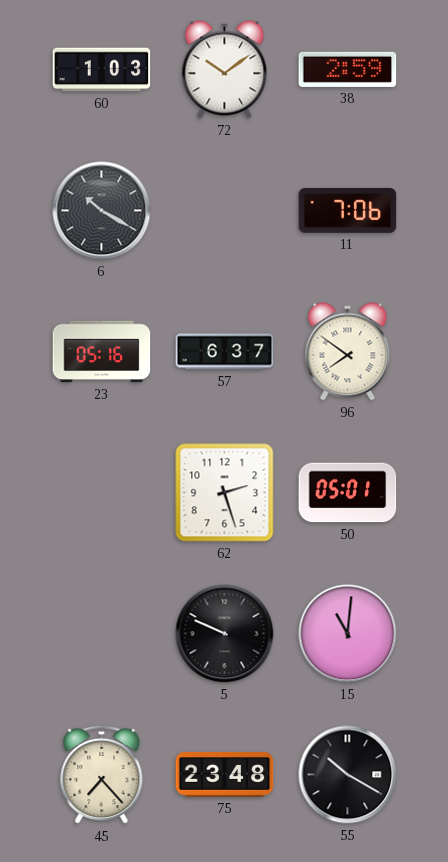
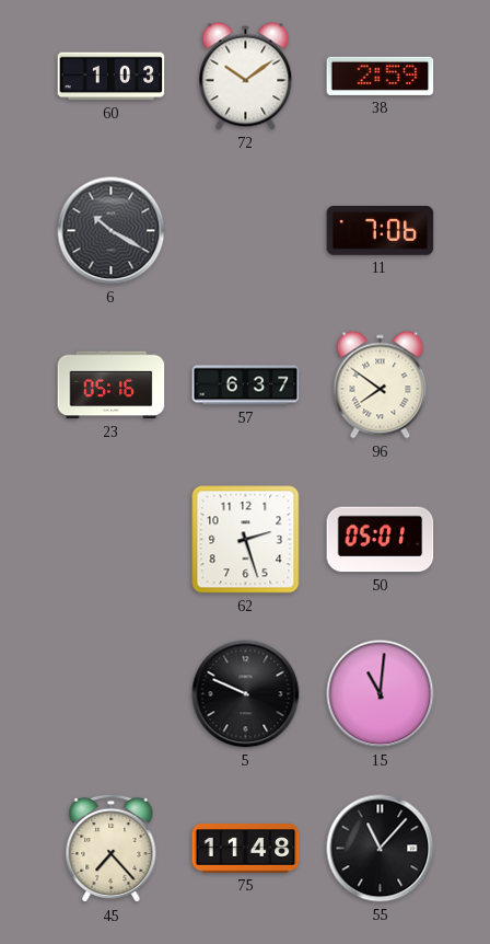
75: 23:48 -> 11:48
55: 10:20 -> 11:07
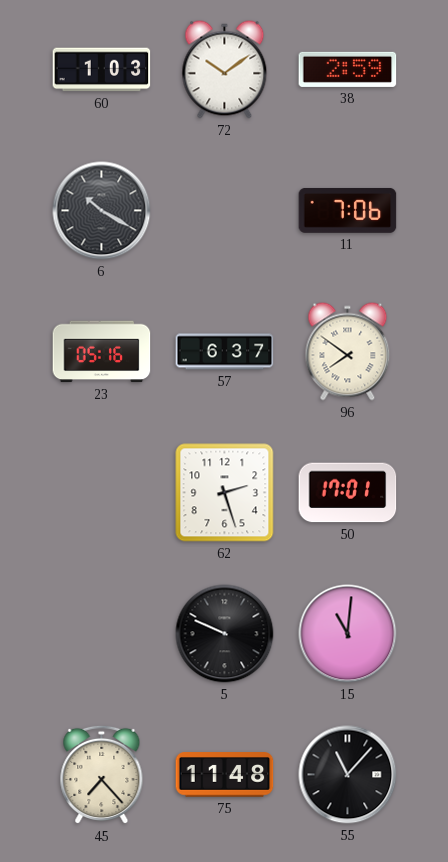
50: 05:01 -> 17:01
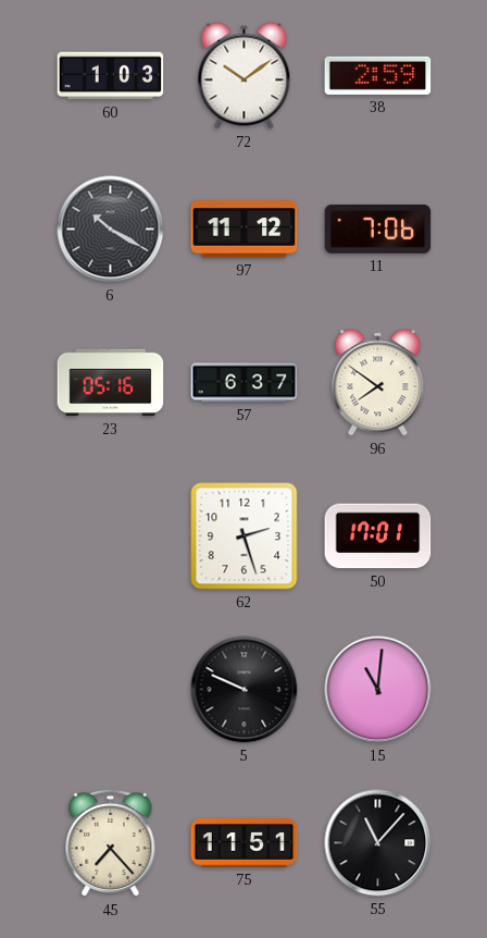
97: none -> 11:12
75: 11:48 -> 11:51
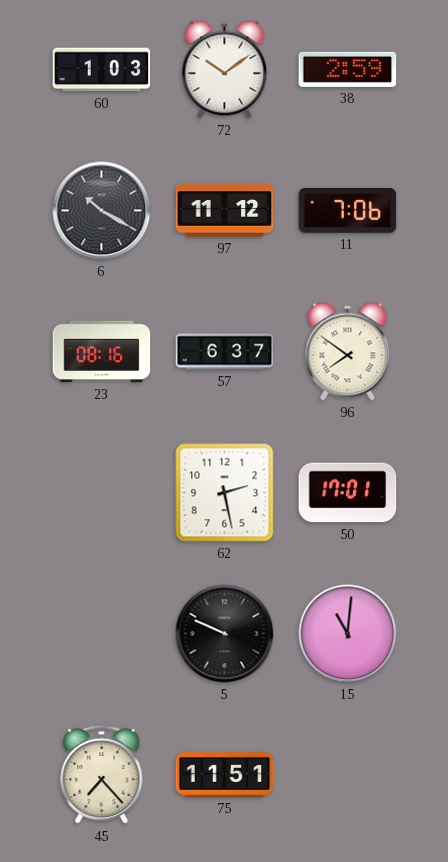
23: 05:16 -> 08:16
62: 2:27 -> 2:28
55: 11:07 -> none
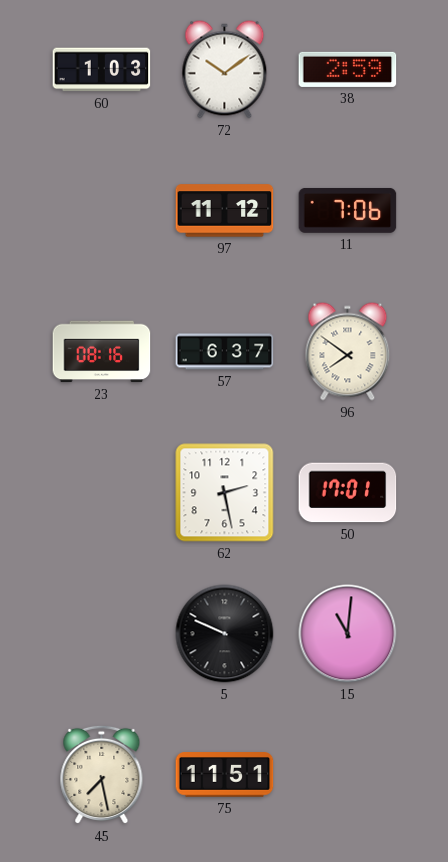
6: 10:20 -> none
45: 7:23 -> 7:28
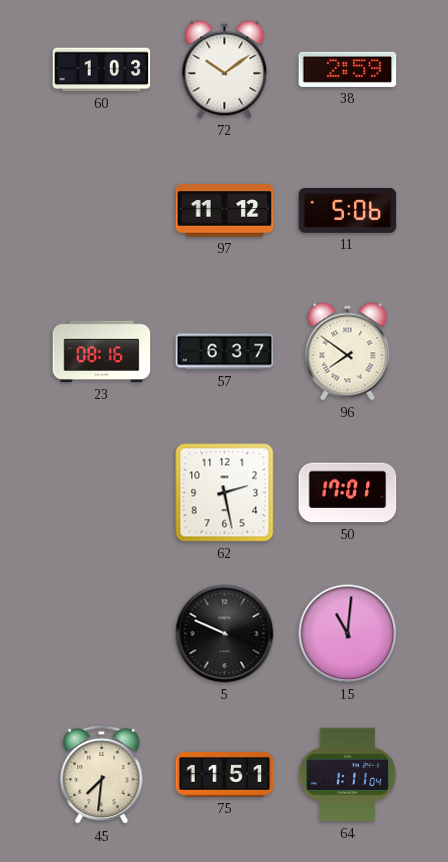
11: 7:06 -> 5:06
45: 7:28 -> 7:31
64: none -> 1:11
